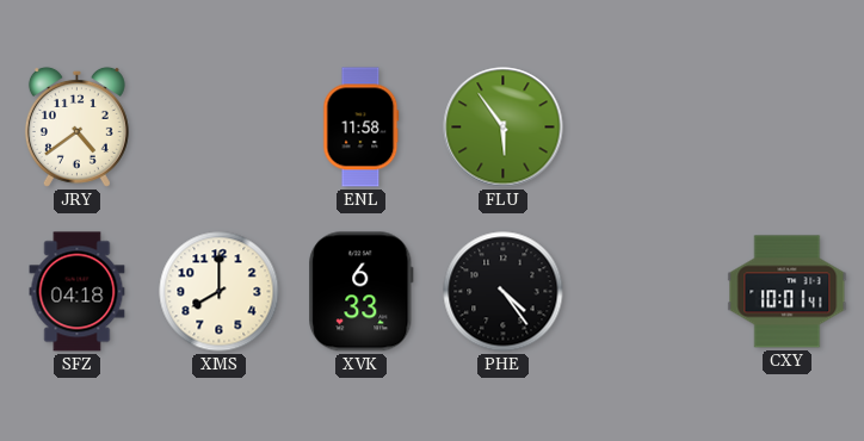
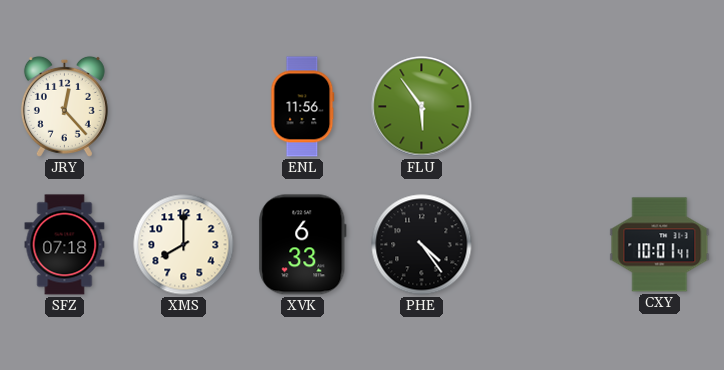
JRY: 4:39 -> 12:23
ENL: 11:58 -> 11:56
SFZ: 04:18 -> 07:18
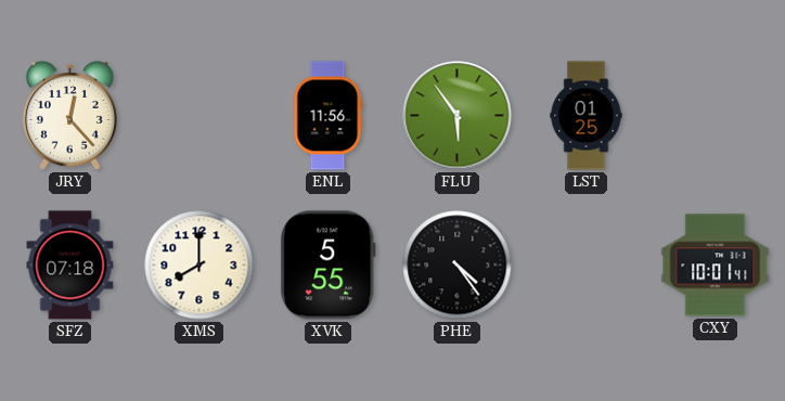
LST: none -> 01:25
XVK: 6:33 -> 5:55
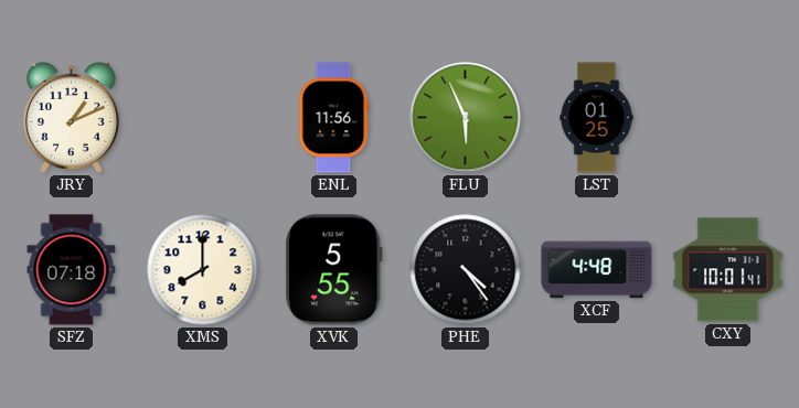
JRY: 12:23 -> 1:11
FLU: 5:54 -> 5:56
XCF: none -> 4:48
